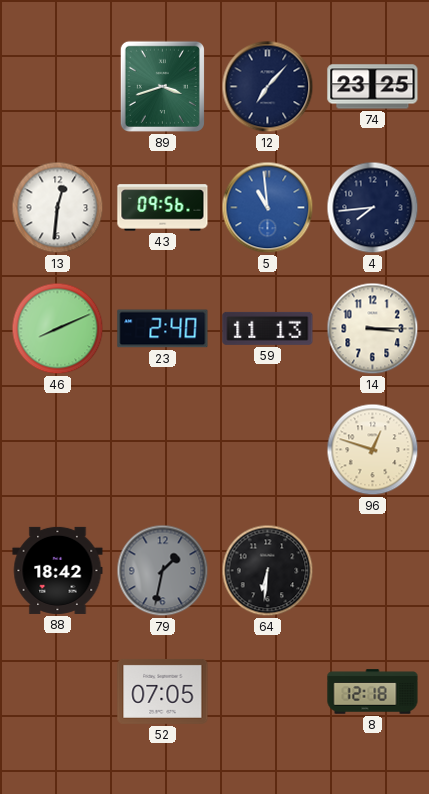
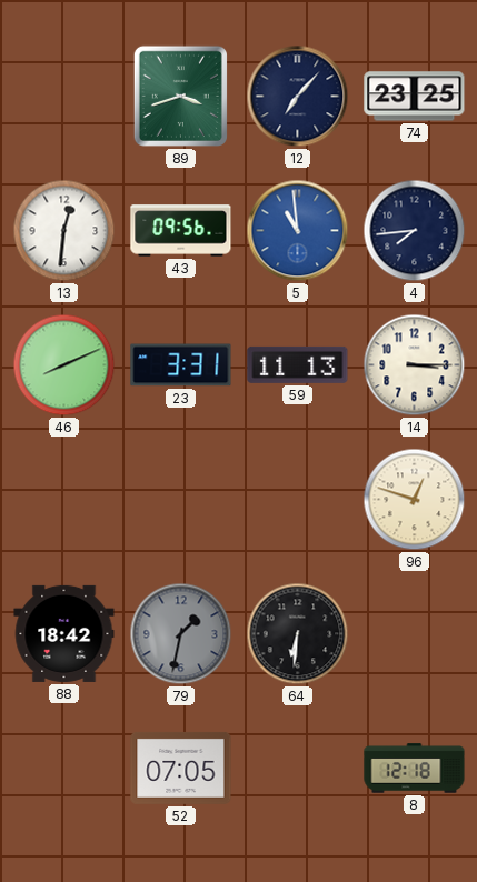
23: 2:40 -> 3:31
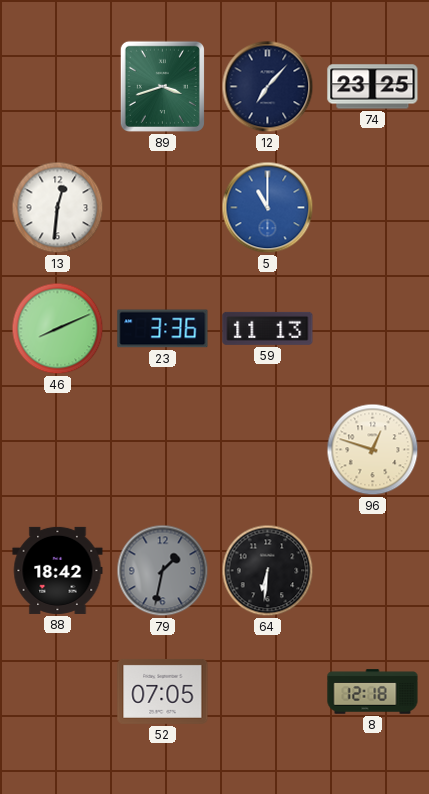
43: 09:56 -> none
5: 10:59 -> 11:00
4: 7:44 -> none
23: 3:31 -> 3:36
14: 3:15 -> none
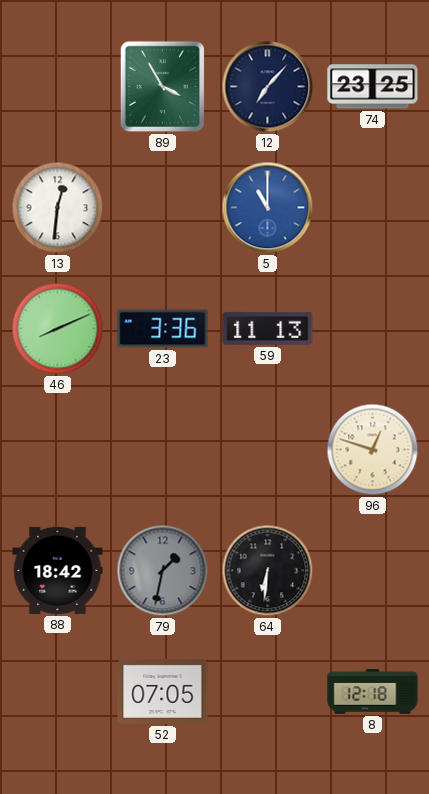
89: 3:42 -> 3:55
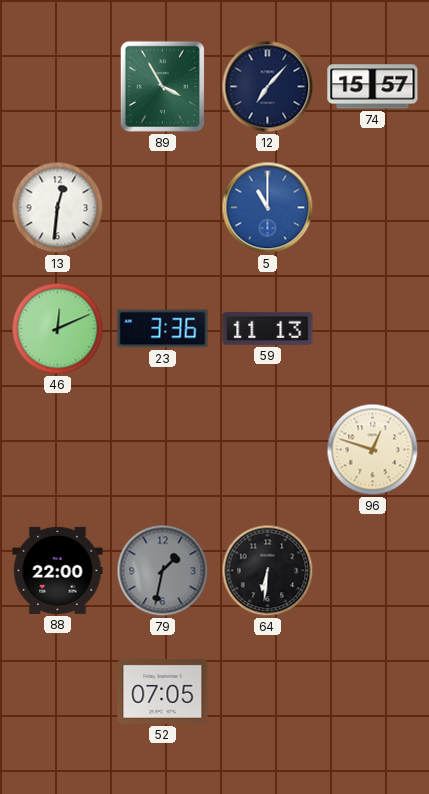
74: 23:25 -> 15:57
46: 8:11 -> 12:11
88: 18:42 -> 22:00
8: 12:18 -> none
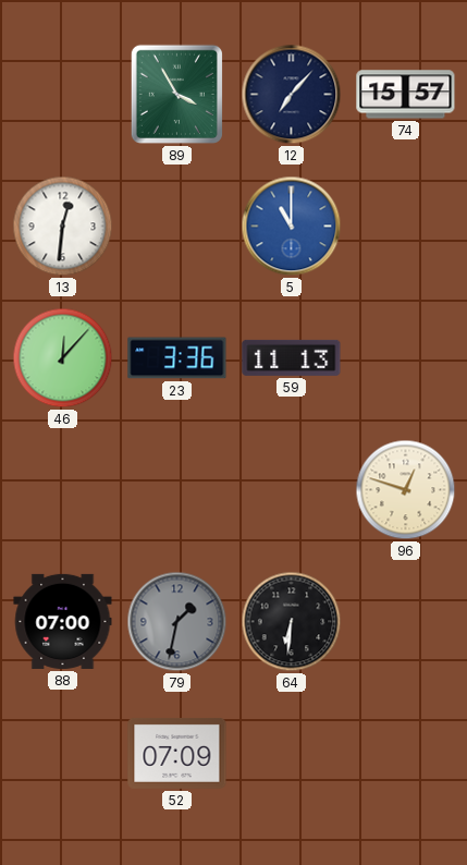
46: 12:11 -> 12:07
88: 22:00 -> 07:00
52: 07:05 -> 07:09
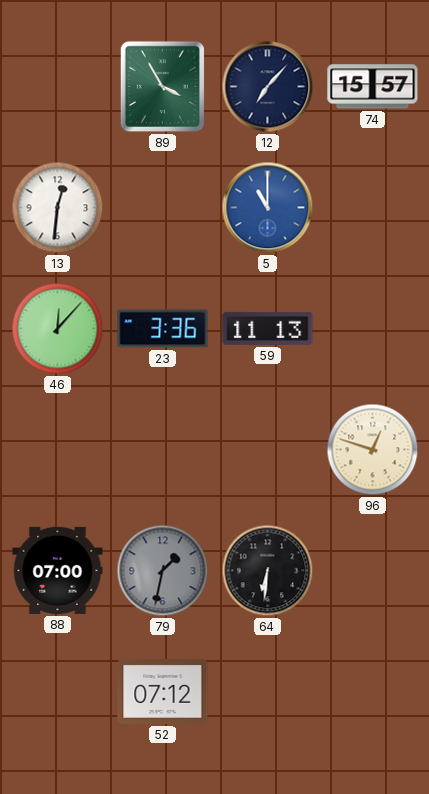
52: 07:09 -> 07:12
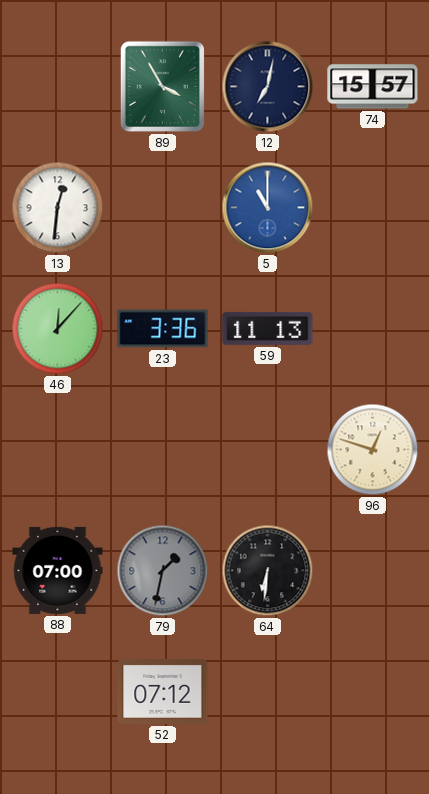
12: 7:07 -> 7:02
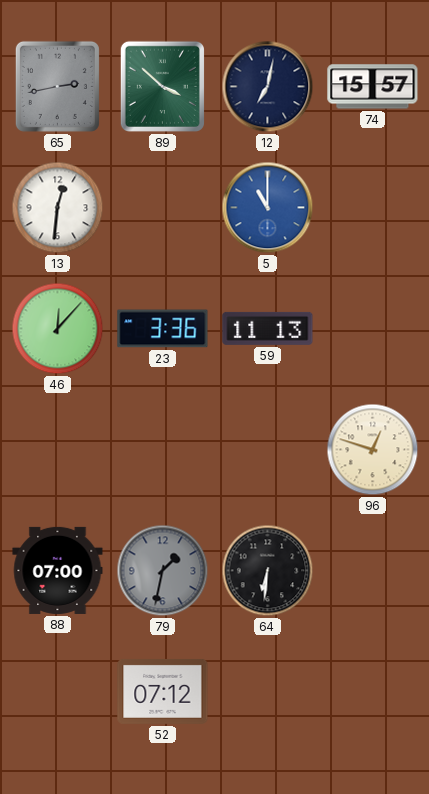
65: none -> 2:43
89: 3:55 -> 3:52
